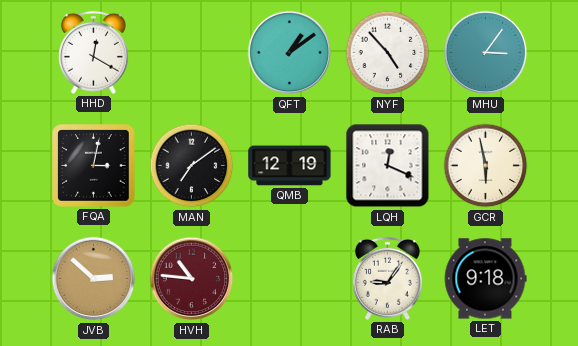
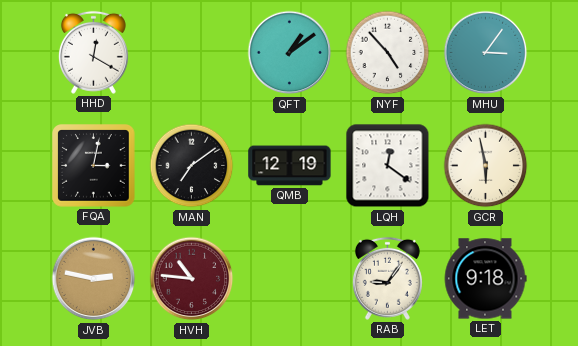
LQH: 12:19 -> 12:21
JVB: 2:52 -> 2:47
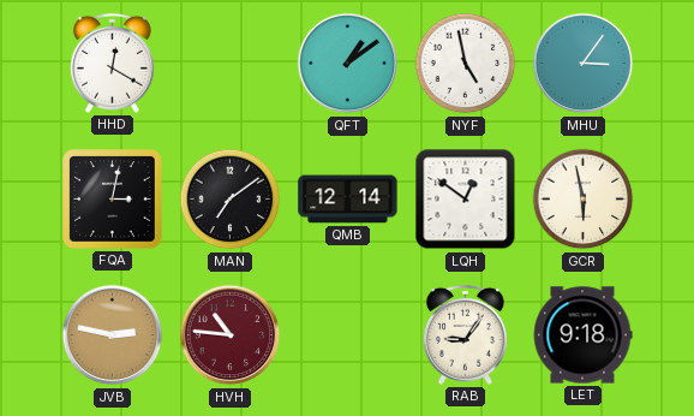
NYF: 4:53 -> 4:58
QMB: 12:19 -> 12:14
LQH: 12:21 -> 12:51
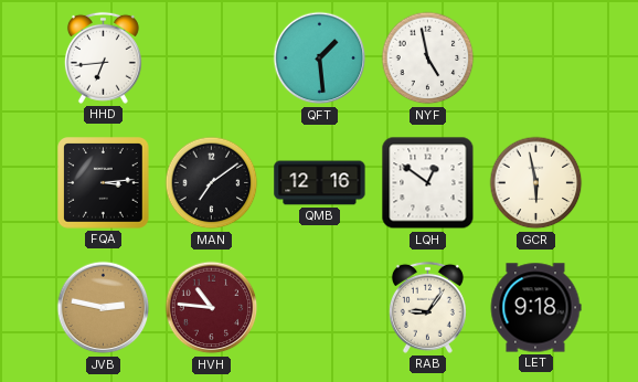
HHD: 12:20 -> 6:44
QFT: 1:09 -> 1:29
MHU: 3:06 -> none
FQA: 3:02 -> 3:14
QMB: 12:14 -> 12:16
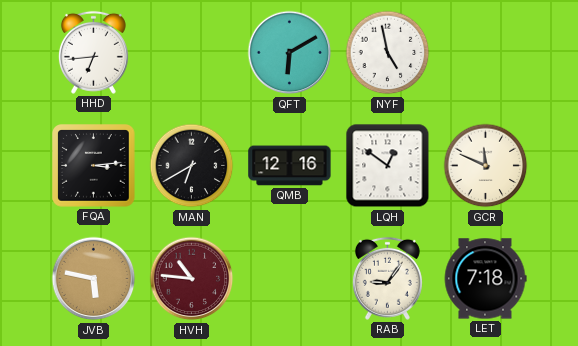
QFT: 1:29 -> 6:10
MAN: 7:09 -> 6:40
GCR: 5:58 -> 11:49
JVB: 2:47 -> 5:47
LET: 9:18 -> 7:18
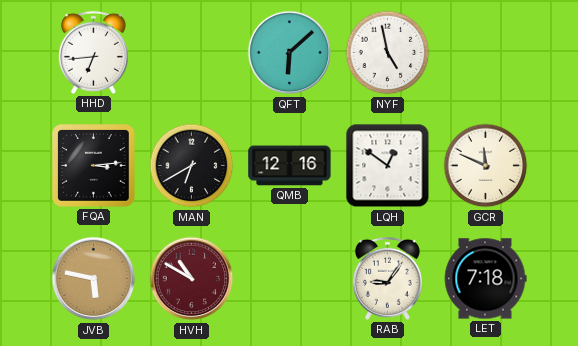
QFT: 6:10 -> 6:08
HVH: 10:46 -> 10:50
